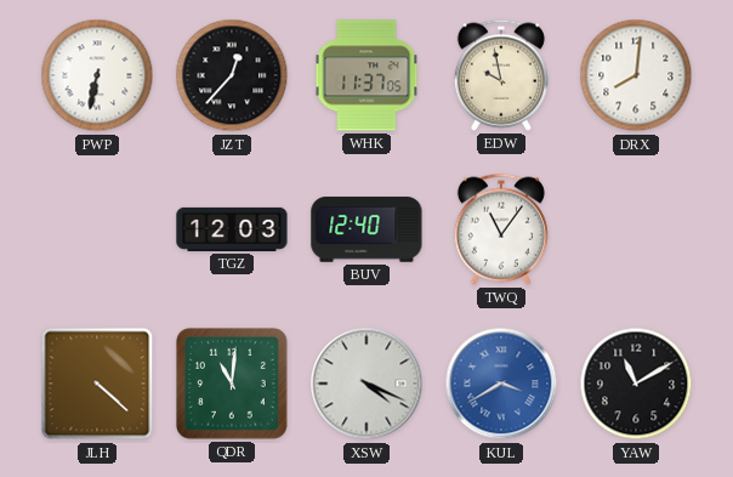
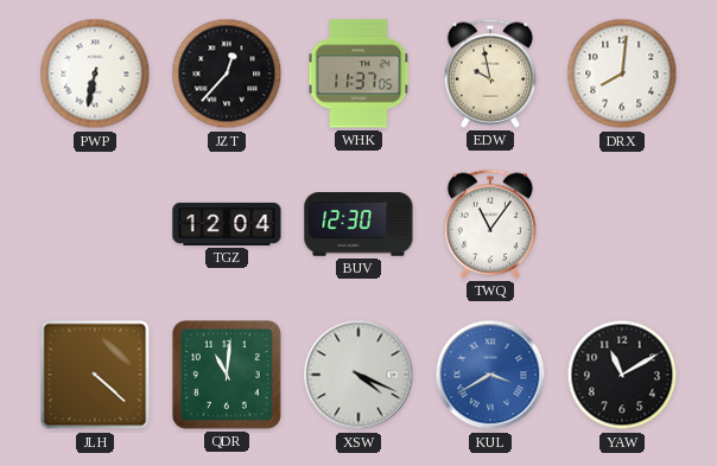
TGZ: 12:03 -> 12:04
BUV: 12:40 -> 12:30
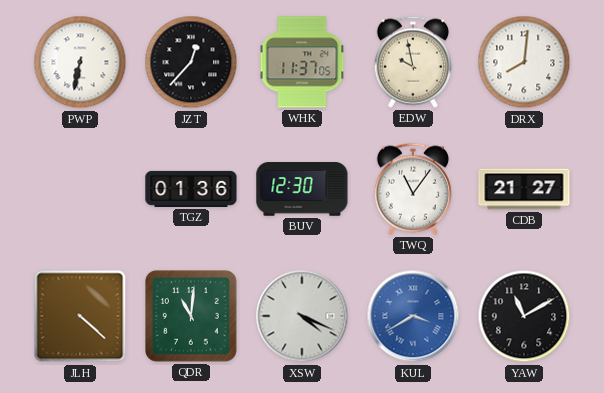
TGZ: 12:04 -> 01:36
CDB: none -> 21:27
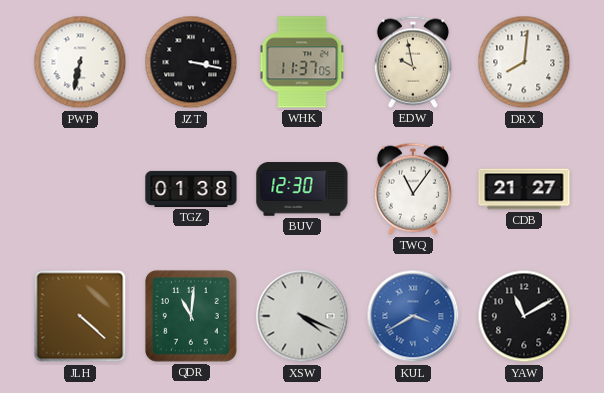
JZT: 12:37 -> 3:17
TGZ: 01:36 -> 01:38
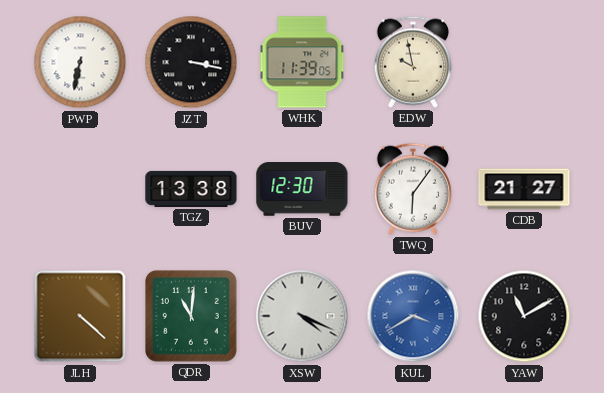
WHK: 11:37 -> 11:39
DRX: 8:01 -> none
TGZ: 01:38 -> 13:38
TWQ: 11:06 -> 6:06
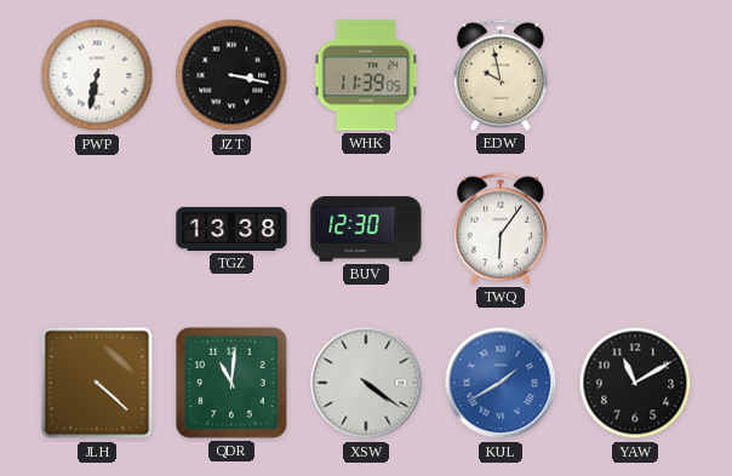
CDB: 21:27 -> none
XSW: 4:19 -> 4:21
KUL: 3:40 -> 1:40
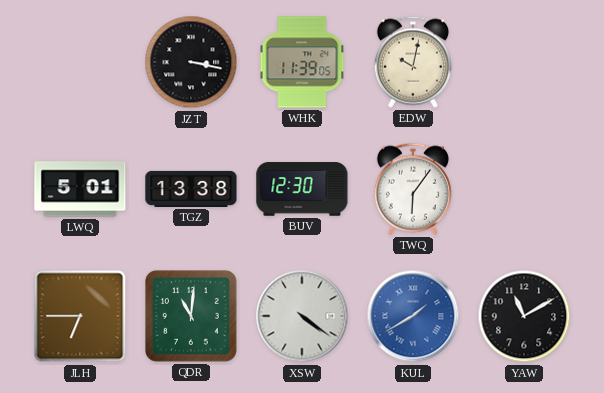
PWP: 6:32 -> none
EDW: 9:58 -> 10:02
LWQ: none -> 5:01
JLH: 4:22 -> 6:45
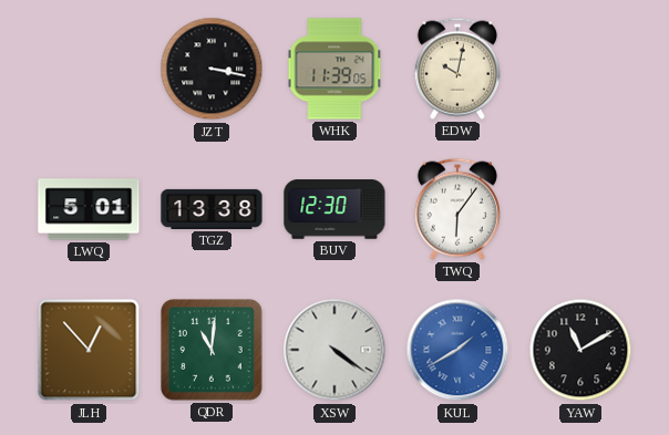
JLH: 6:45 -> 12:53
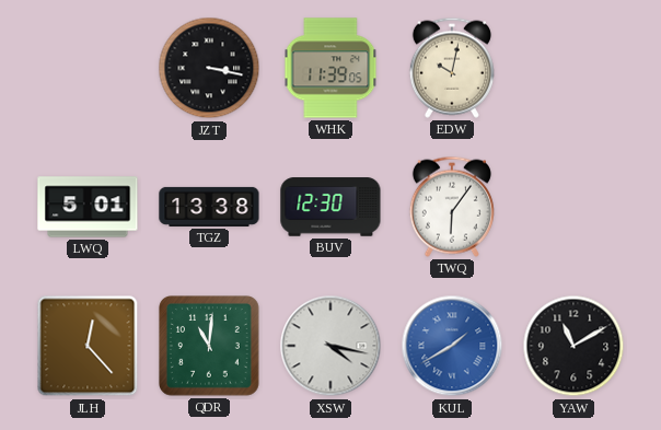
JLH: 12:53 -> 12:23
XSW: 4:21 -> 4:17
